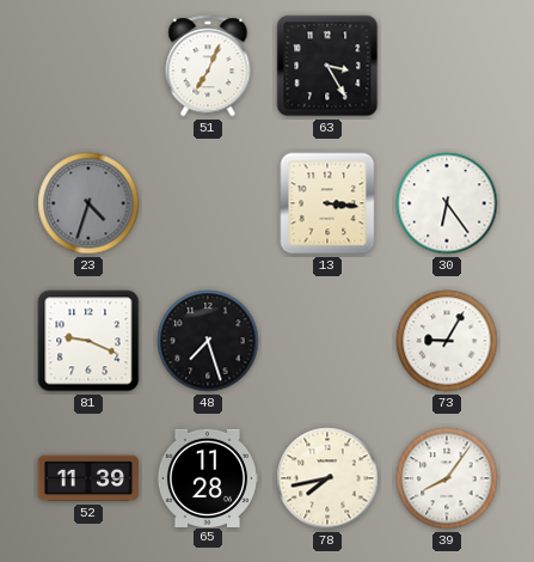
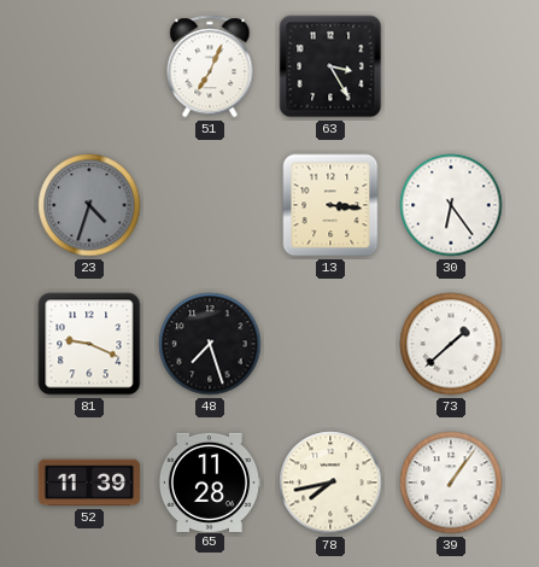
73: 9:05 -> 1:38
39: 8:06 -> 1:06
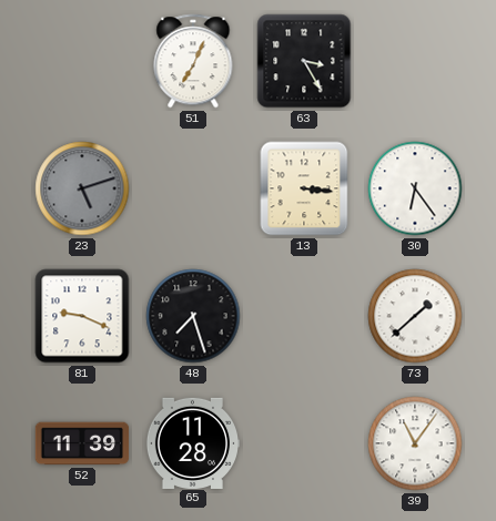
23: 4:33 -> 5:12
78: 7:43 -> none
39: 1:06 -> 11:06
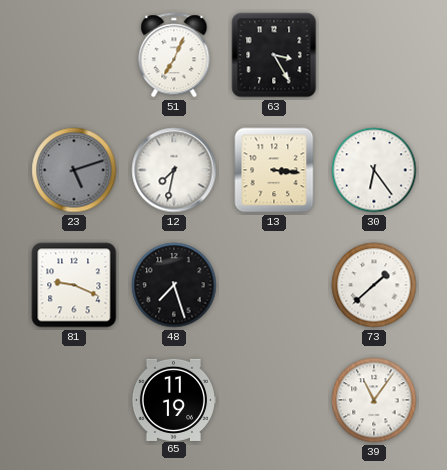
12: none -> 7:32
52: 11:39 -> none
65: 11:28 -> 11:19
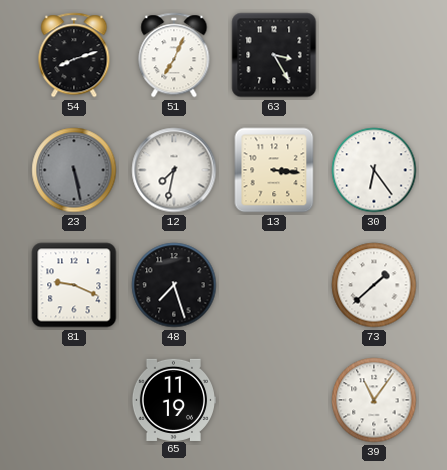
54: none -> 8:12
23: 5:12 -> 5:28
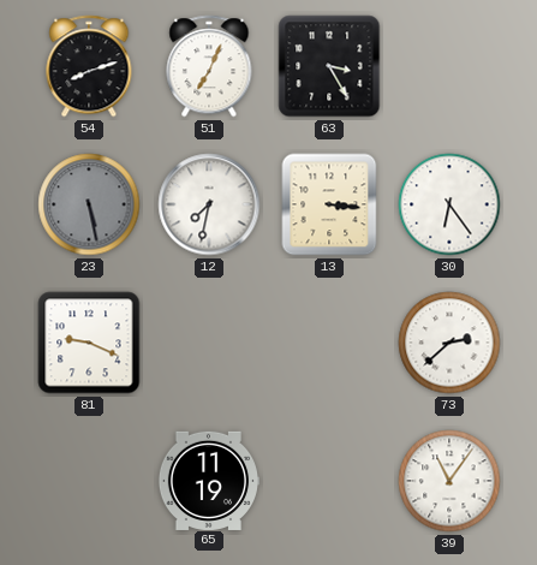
48: 7:27 -> none
73: 1:38 -> 2:38
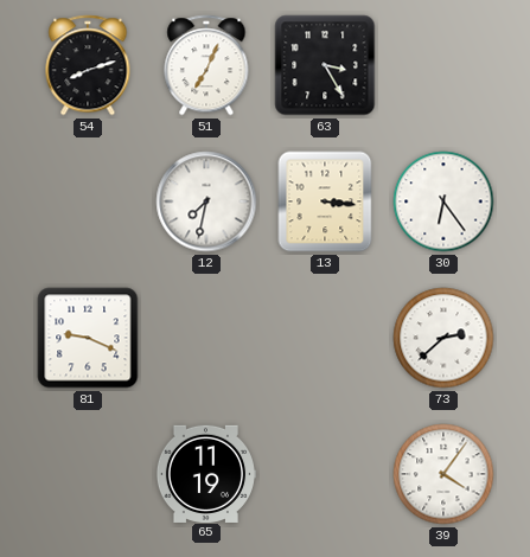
23: 5:28 -> none
39: 11:06 -> 4:06
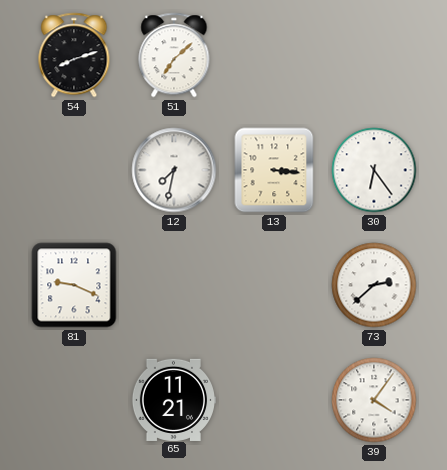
51: 7:04 -> 7:08
63: 3:25 -> none
65: 11:19 -> 11:21
